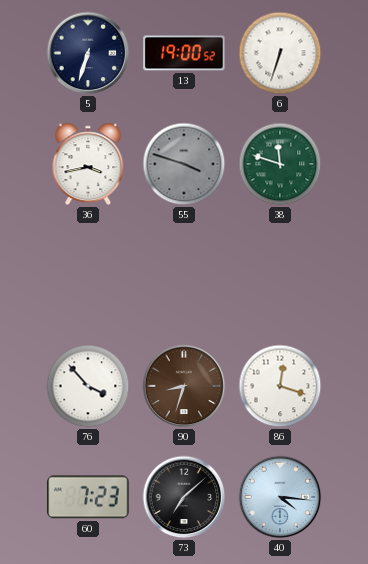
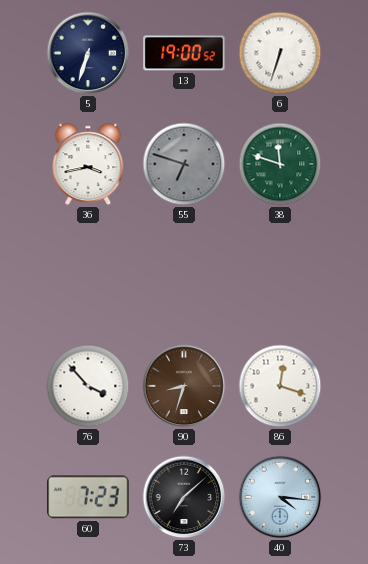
55: 3:48 -> 6:48
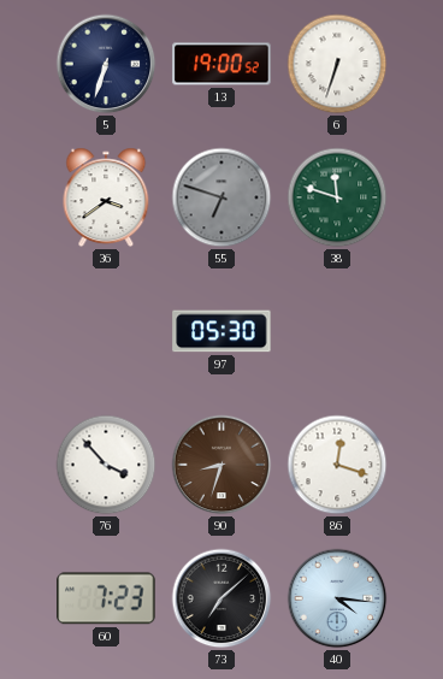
36: 3:43 -> 3:39
97: none -> 05:30
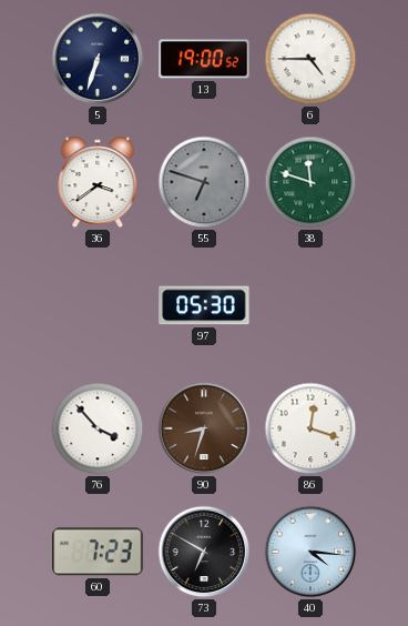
6: 6:33 -> 4:45
73: 7:08 -> 6:50
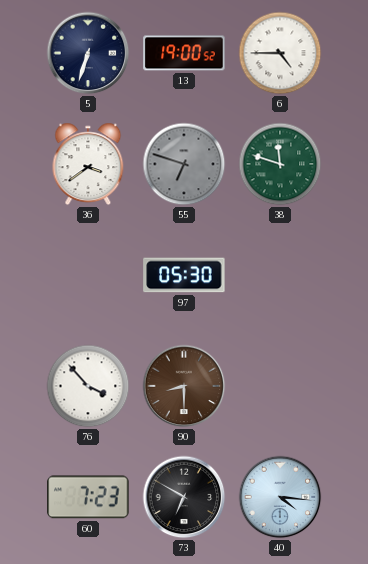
90: 8:33 -> 8:30
86: 12:18 -> none
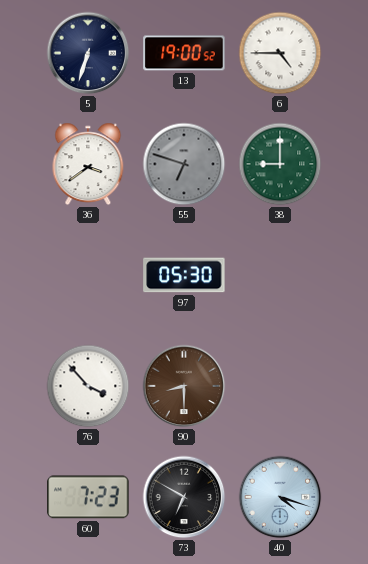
38: 11:48 -> 9:00
40: 4:16 -> 4:18
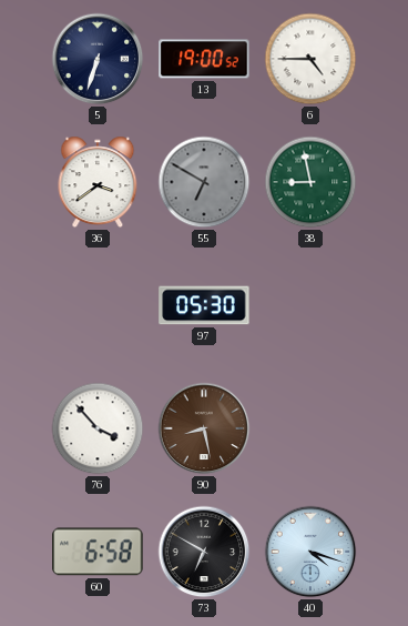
55: 6:48 -> 6:50
38: 9:00 -> 8:58
90: 8:30 -> 8:28
60: 7:23 -> 6:58
